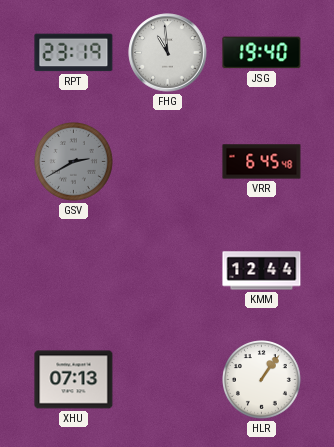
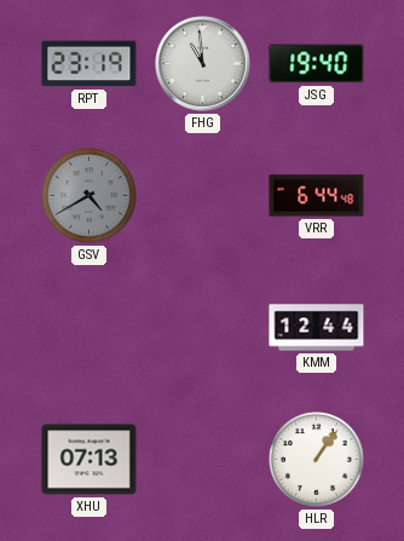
GSV: 2:40 -> 4:40
VRR: 6:45 -> 6:44
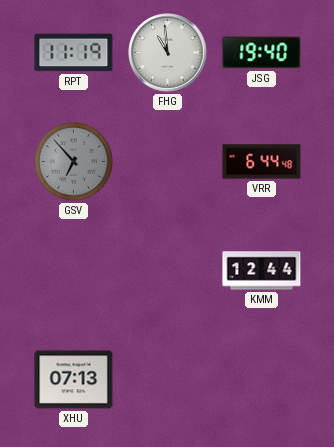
RPT: 23:19 -> 11:19
GSV: 4:40 -> 6:53
HLR: 1:06 -> none
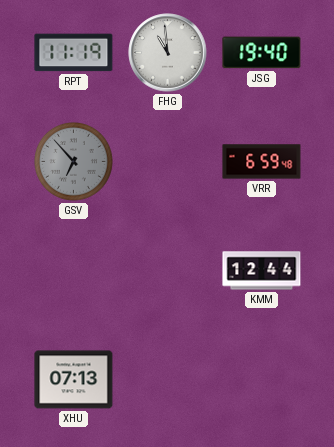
VRR: 6:44 -> 6:59
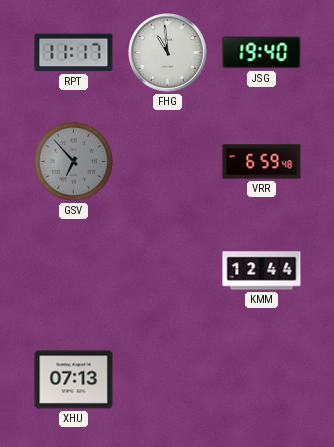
RPT: 11:19 -> 11:17
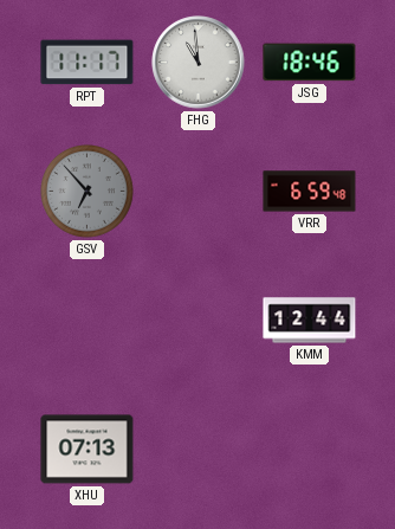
JSG: 19:40 -> 18:46
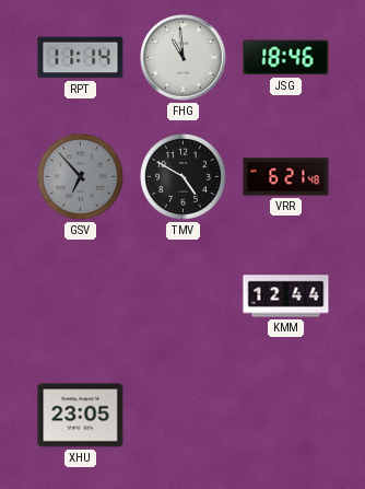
RPT: 11:17 -> 11:14
TMV: none -> 4:50
VRR: 6:59 -> 6:21
XHU: 07:13 -> 23:05
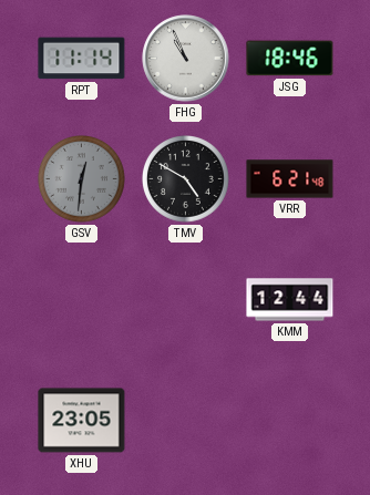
FHG: 10:59 -> 10:56
GSV: 6:53 -> 12:31
